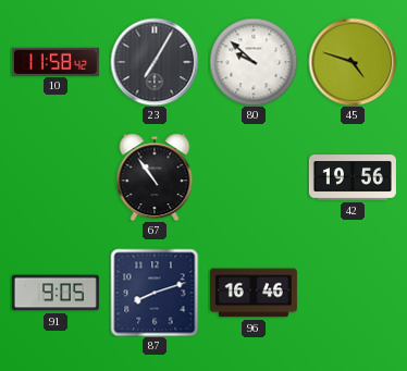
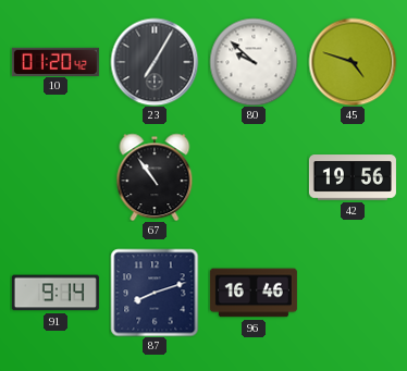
10: 11:58 -> 01:20
91: 9:05 -> 9:14
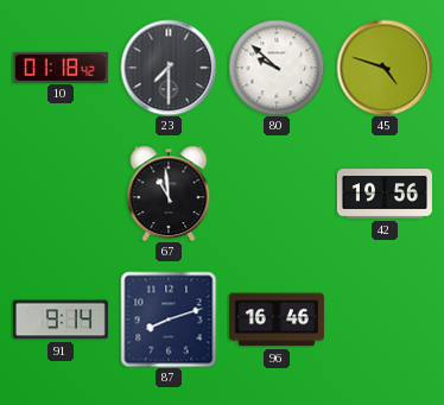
10: 01:20 -> 01:18
23: 7:05 -> 7:30
67: 10:54 -> 10:59
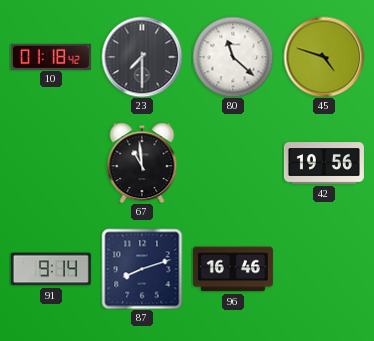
80: 9:52 -> 11:22
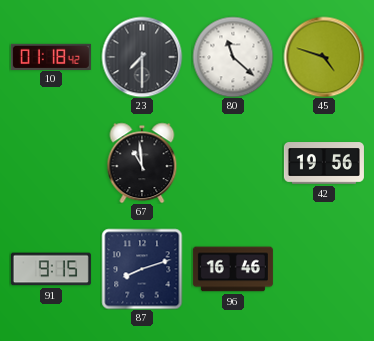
91: 9:14 -> 9:15
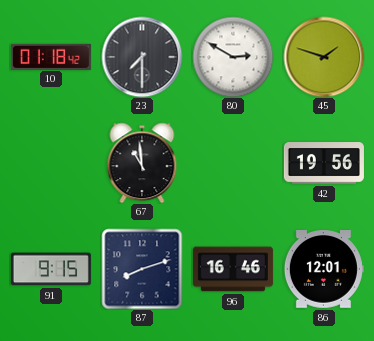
80: 11:22 -> 2:50
45: 4:48 -> 1:48
86: none -> 12:01
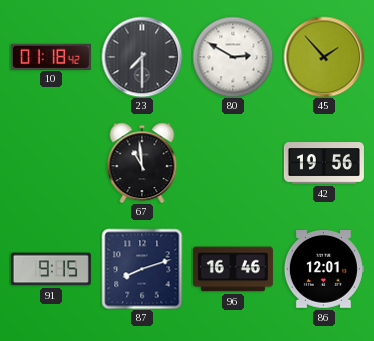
45: 1:48 -> 1:53
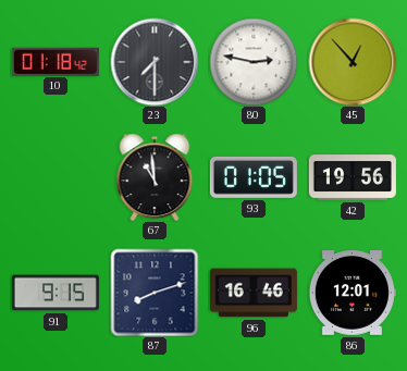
80: 2:50 -> 2:47
45: 1:53 -> 12:53
93: none -> 01:05
